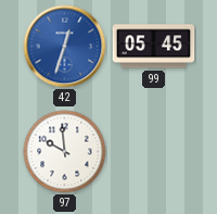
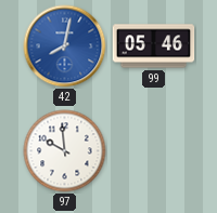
42: 12:33 -> 8:02
99: 05:45 -> 05:46
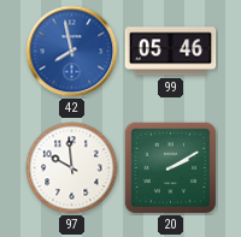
42: 8:02 -> 7:58
20: none -> 2:10
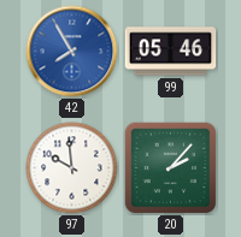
42: 7:58 -> 7:55
20: 2:10 -> 2:07
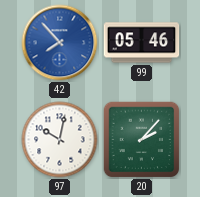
42: 7:55 -> 7:53
97: 9:59 -> 10:02
